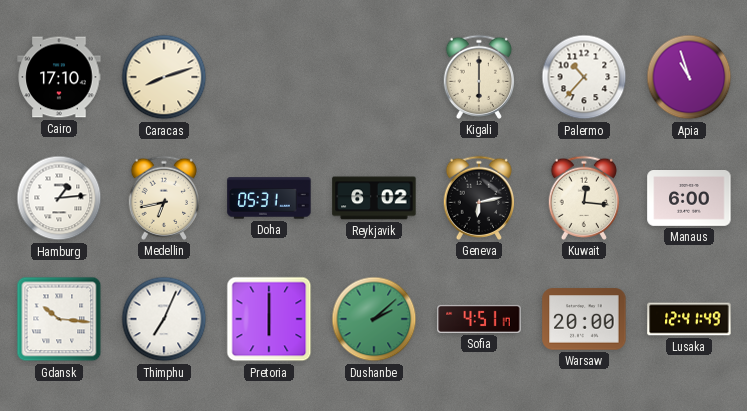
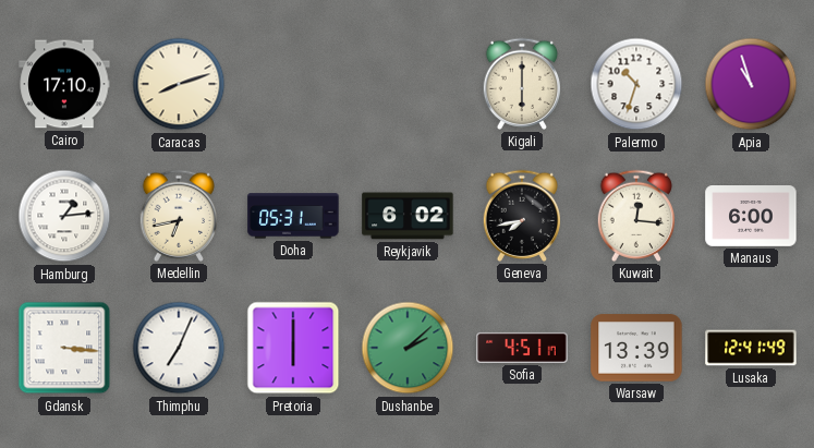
Palermo: 10:37 -> 10:33
Geneva: 6:13 -> 7:43
Gdansk: 10:16 -> 3:16
Warsaw: 20:00 -> 13:39
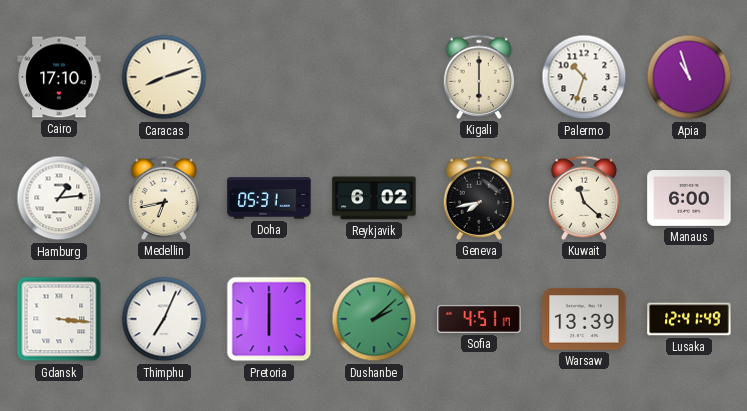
Kuwait: 12:16 -> 11:22
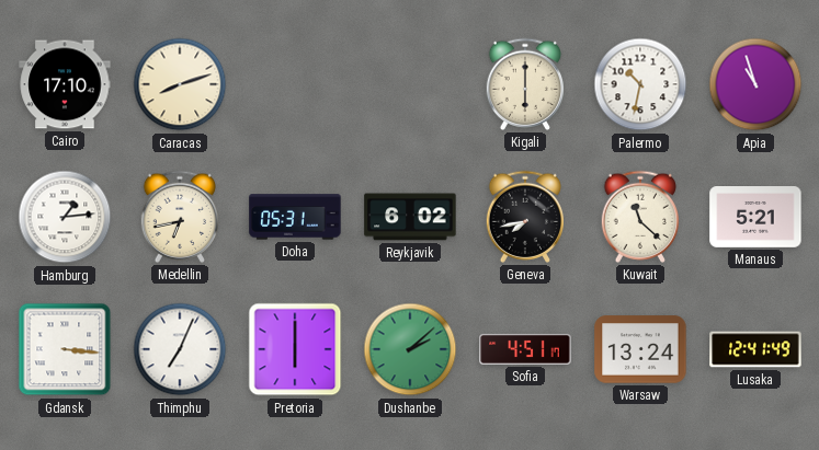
Palermo: 10:33 -> 10:32
Manaus: 6:00 -> 5:21
Warsaw: 13:39 -> 13:24
